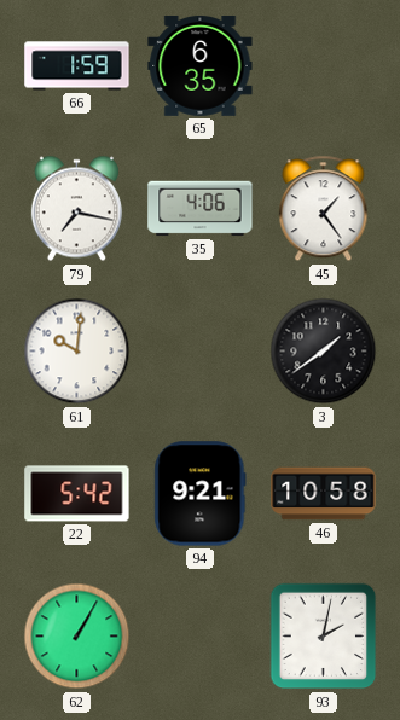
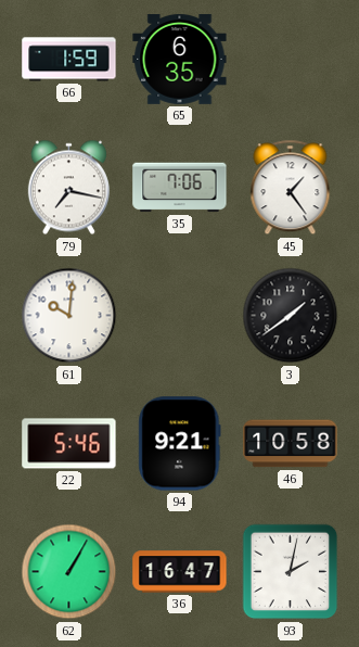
35: 4:06 -> 7:06
22: 5:42 -> 5:46
36: none -> 16:47
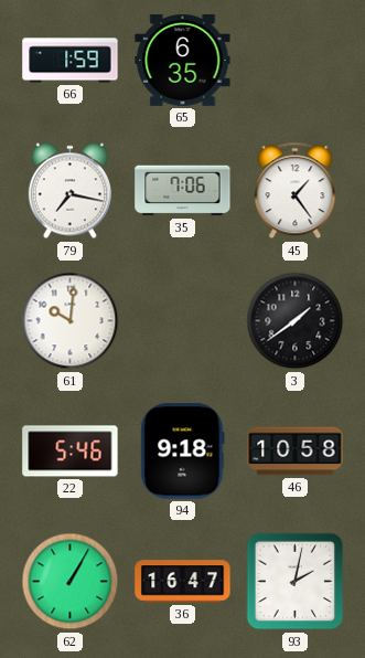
94: 9:21 -> 9:18
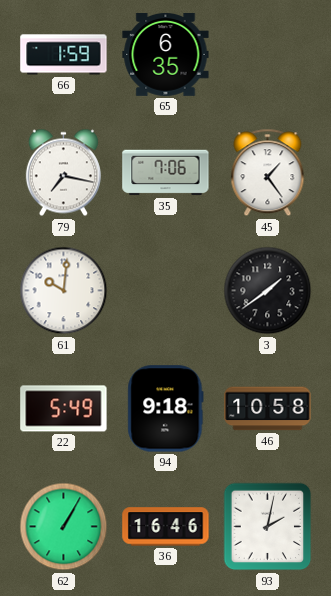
22: 5:46 -> 5:49
36: 16:47 -> 16:46
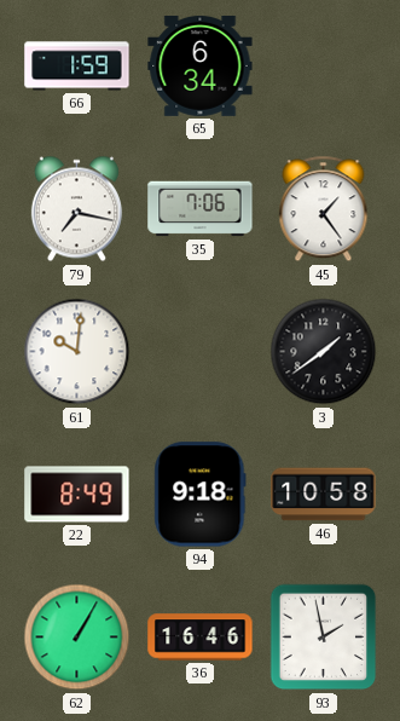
65: 6:35 -> 6:34
22: 5:49 -> 8:49
93: 2:02 -> 1:58
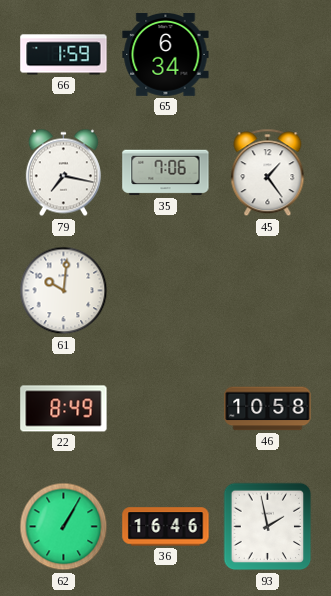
3: 1:39 -> none
94: 9:18 -> none
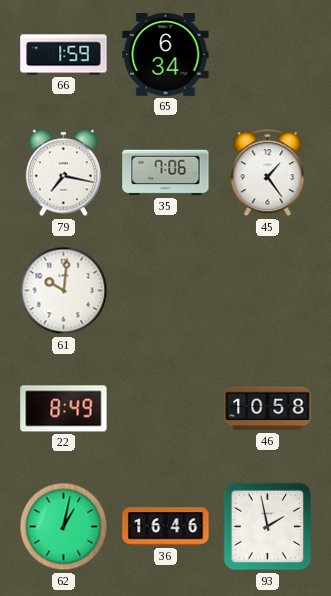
62: 1:05 -> 1:02
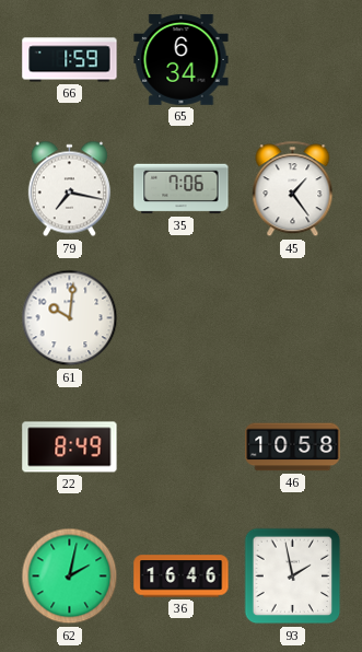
62: 1:02 -> 2:02
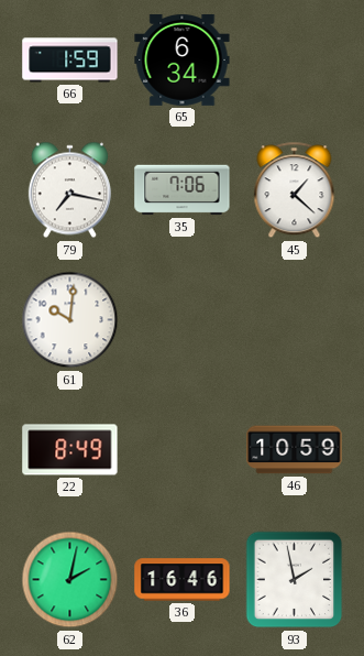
45: 1:24 -> 1:22
46: 10:58 -> 10:59
